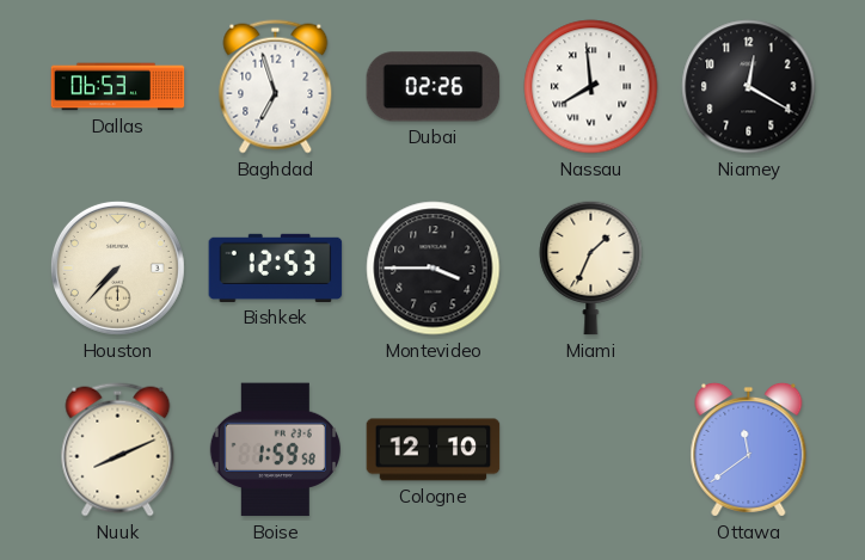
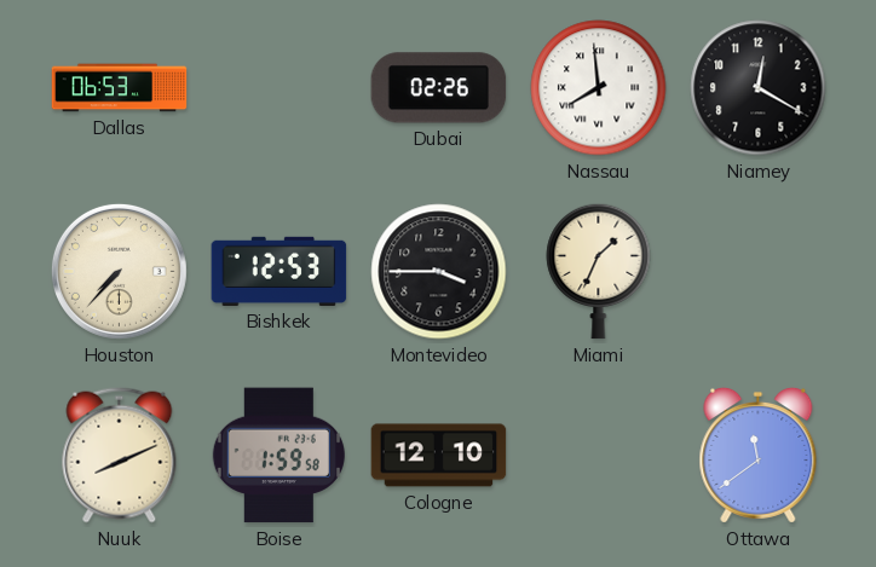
Baghdad: 6:57 -> none
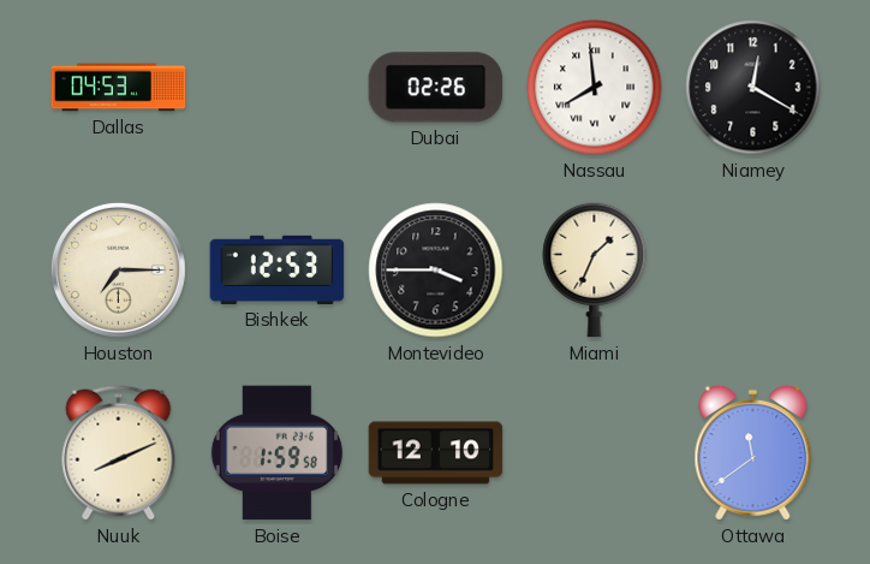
Dallas: 06:53 -> 04:53
Houston: 7:37 -> 7:15
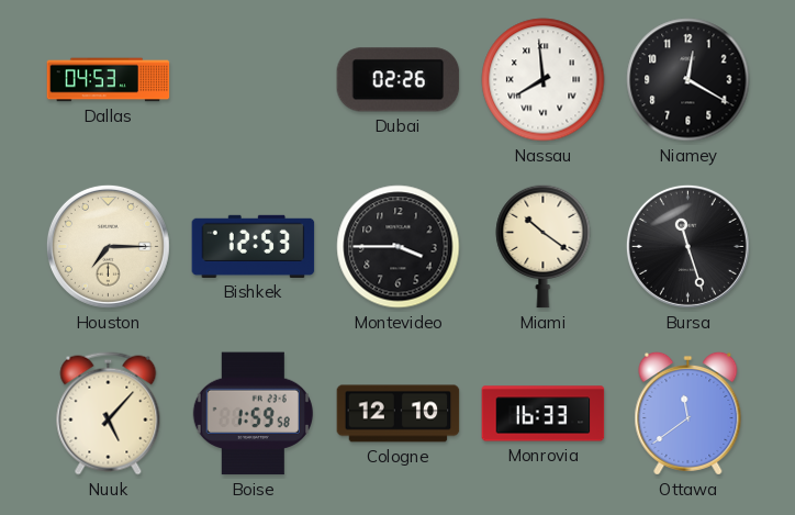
Miami: 1:34 -> 10:21
Bursa: none -> 11:27
Nuuk: 8:11 -> 5:07
Monrovia: none -> 16:33
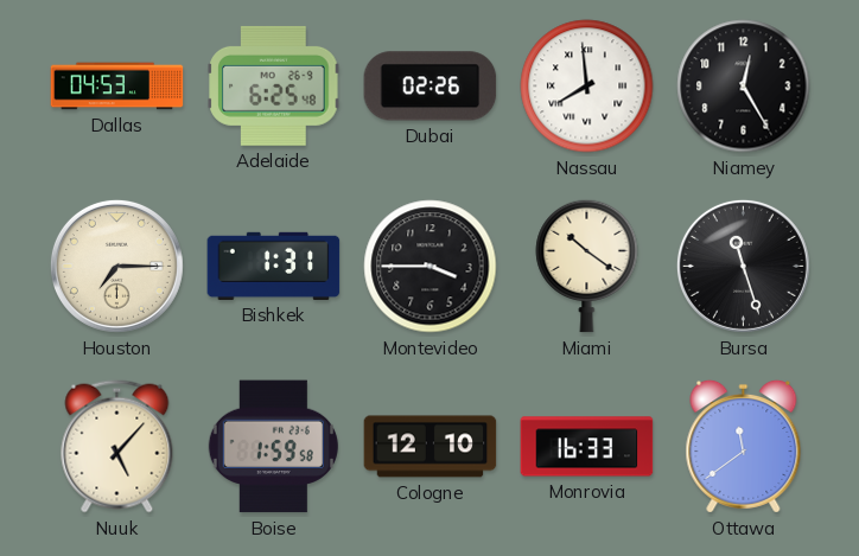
Adelaide: none -> 6:25
Niamey: 12:20 -> 12:25
Bishkek: 12:53 -> 1:31
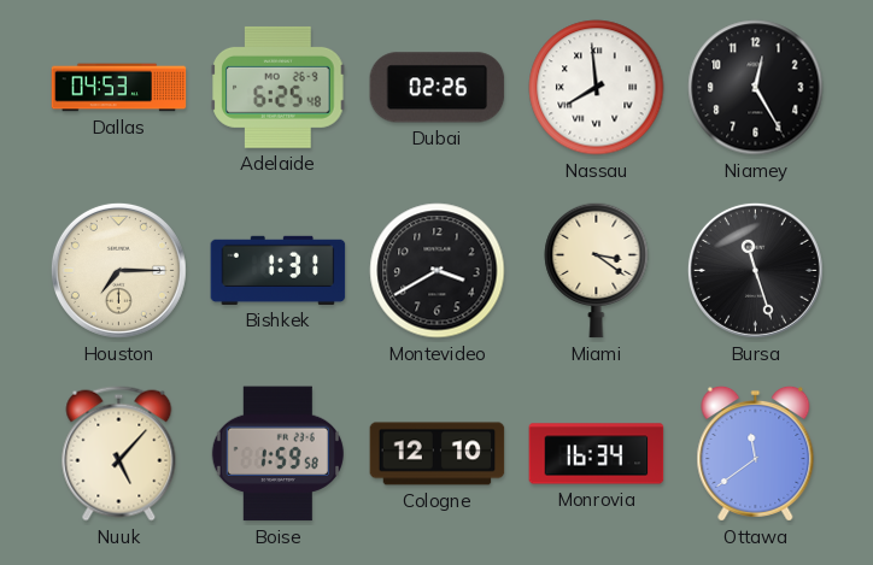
Montevideo: 3:45 -> 3:40
Miami: 10:21 -> 3:21
Monrovia: 16:33 -> 16:34
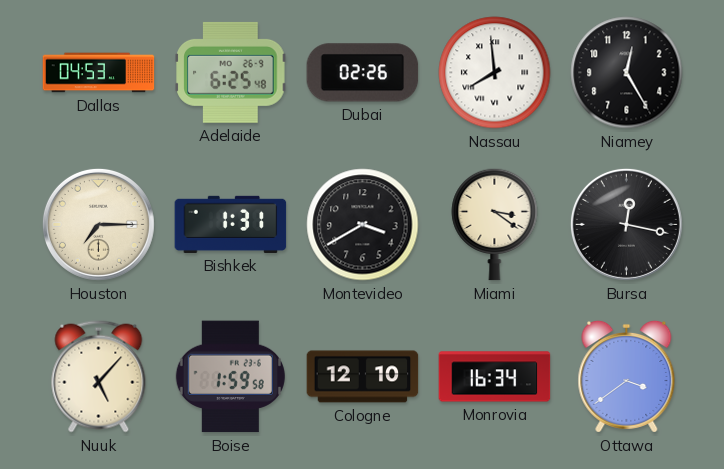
Bursa: 11:27 -> 12:17
Ottawa: 11:39 -> 3:39
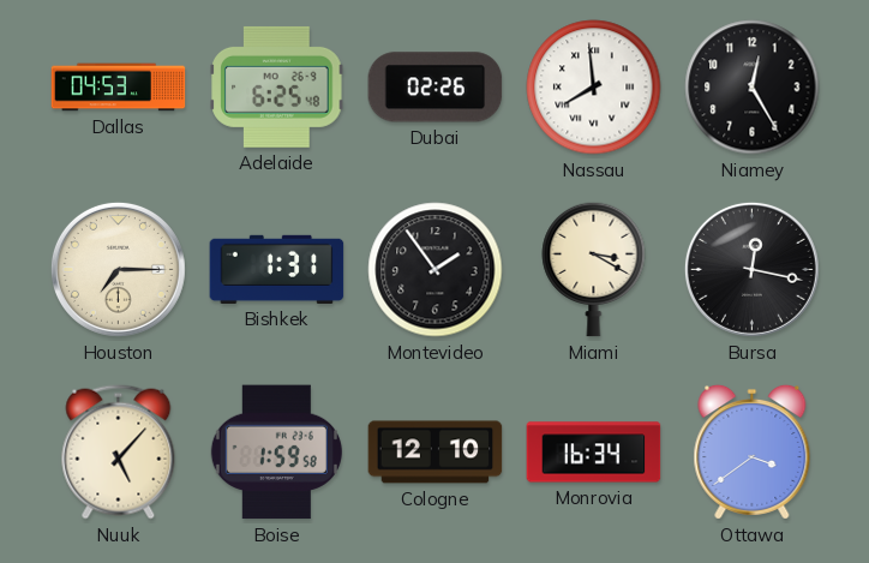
Montevideo: 3:40 -> 1:54
Miami: 3:21 -> 3:20
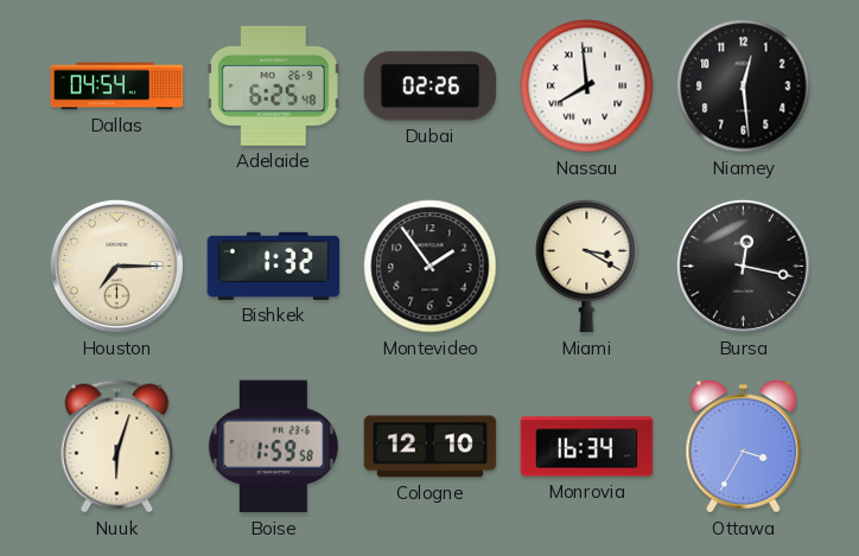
Dallas: 04:53 -> 04:54
Niamey: 12:25 -> 12:29
Bishkek: 1:31 -> 1:32
Nuuk: 5:07 -> 6:03
Ottawa: 3:39 -> 3:35
